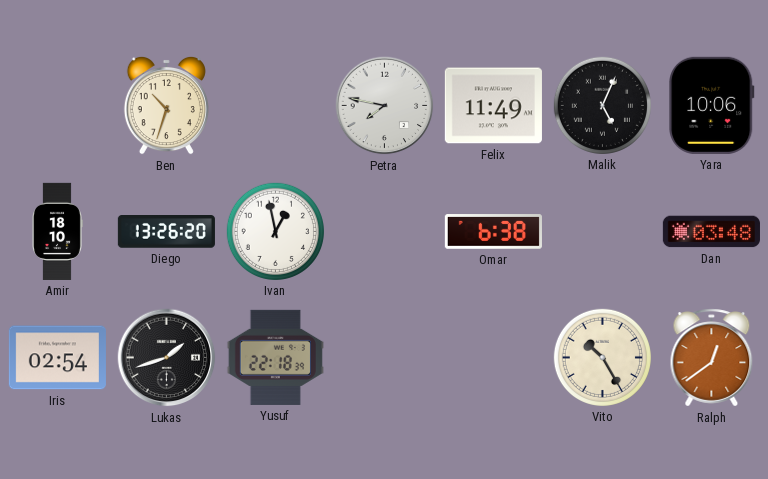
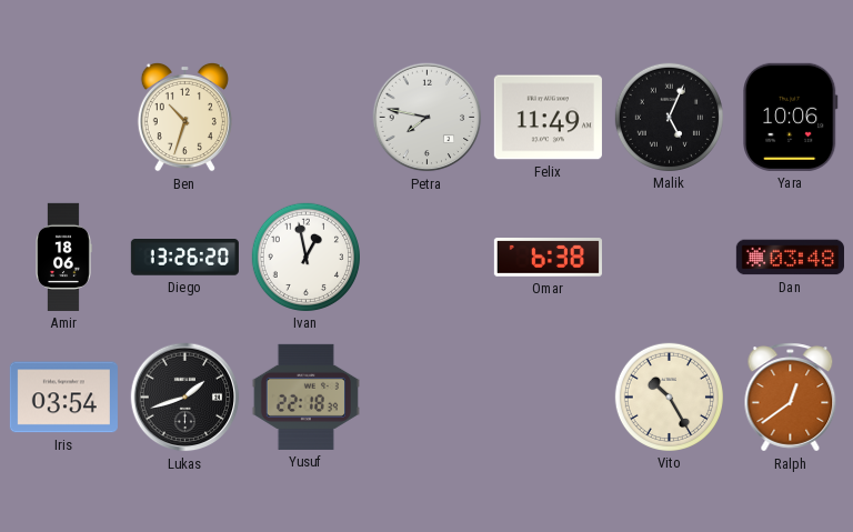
Amir: 18:10 -> 18:06
Iris: 02:54 -> 03:54
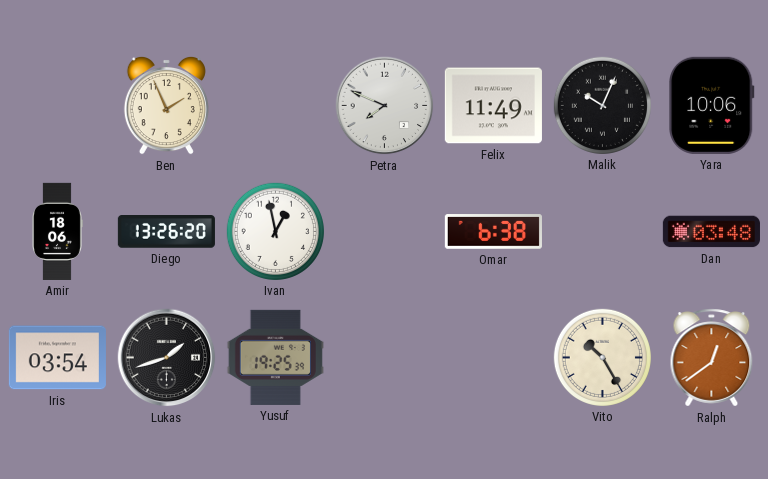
Ben: 10:33 -> 1:56
Petra: 7:47 -> 7:49
Malik: 5:04 -> 10:04
Yusuf: 22:18 -> 19:25
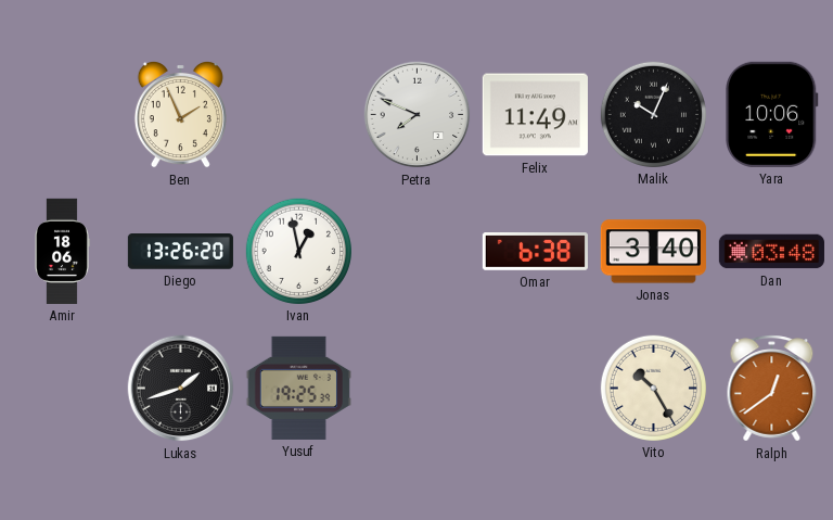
Jonas: none -> 3:40
Iris: 03:54 -> none
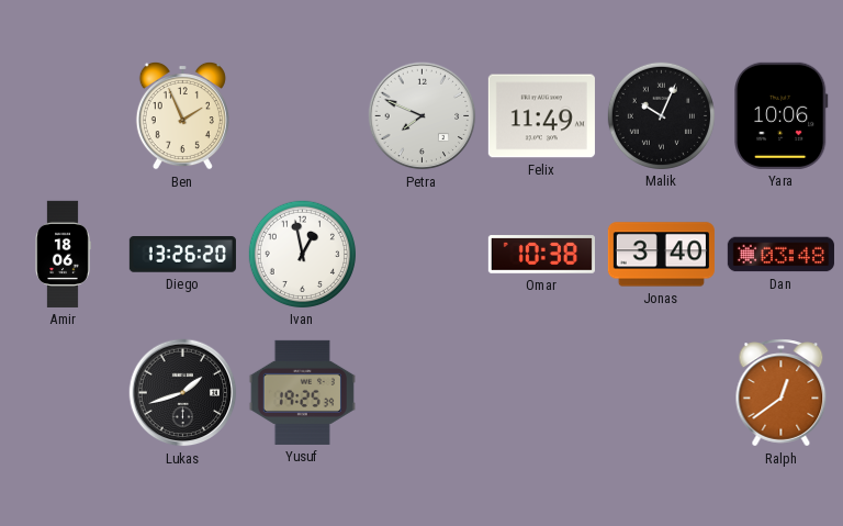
Omar: 6:38 -> 10:38
Vito: 10:25 -> none
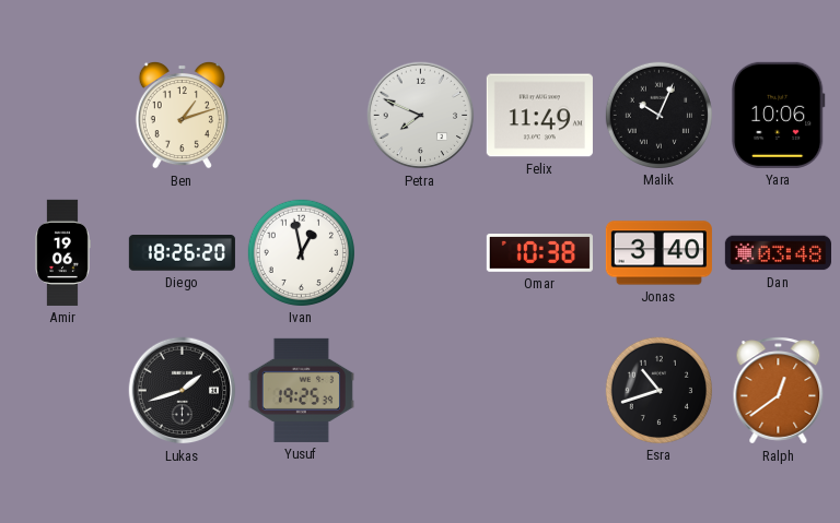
Ben: 1:56 -> 1:12
Amir: 18:06 -> 19:06
Diego: 13:26 -> 18:26
Esra: none -> 10:42
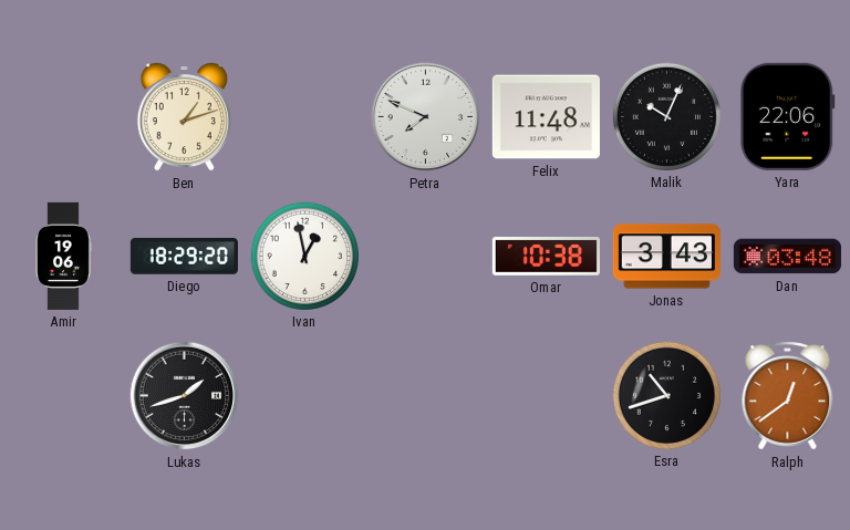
Felix: 11:49 -> 11:48
Yara: 10:06 -> 22:06
Diego: 18:26 -> 18:29
Jonas: 3:40 -> 3:43
Yusuf: 19:25 -> none
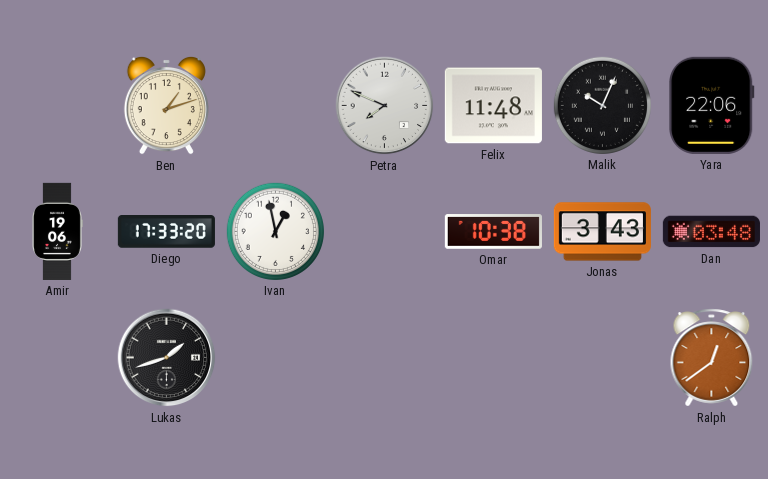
Diego: 18:29 -> 17:33
Esra: 10:42 -> none
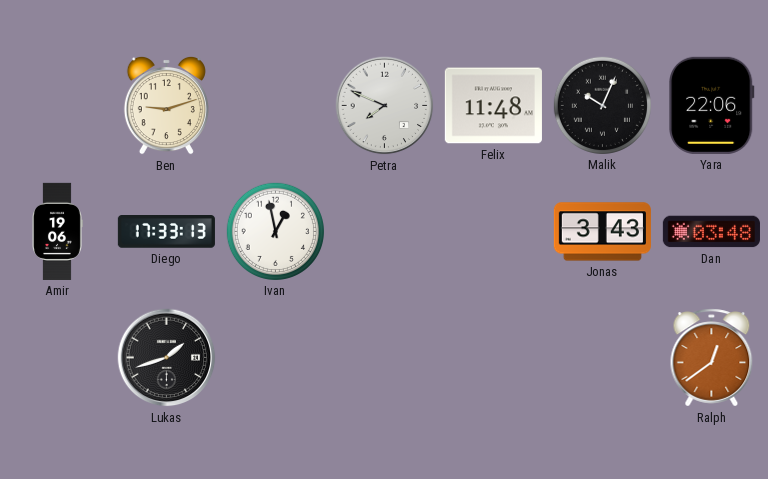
Ben: 1:12 -> 9:12
Diego: 17:33:20 -> 17:33:13
Omar: 10:38 -> none
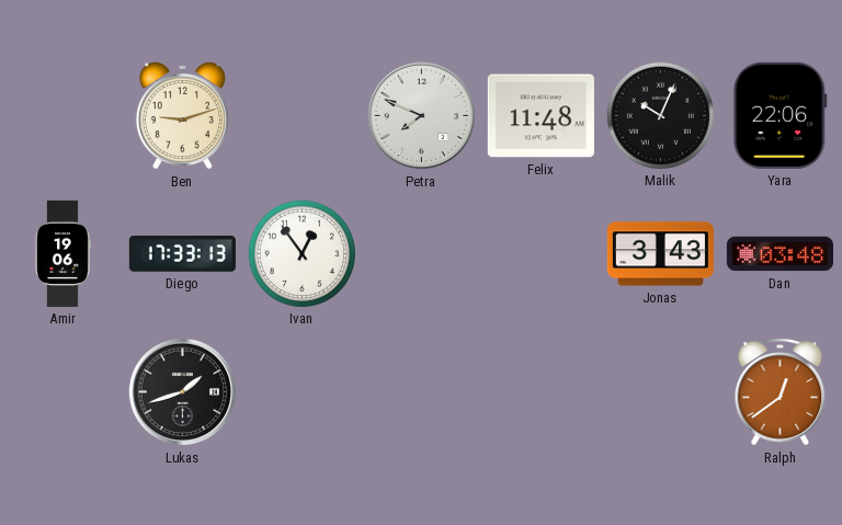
Ivan: 12:58 -> 12:54
